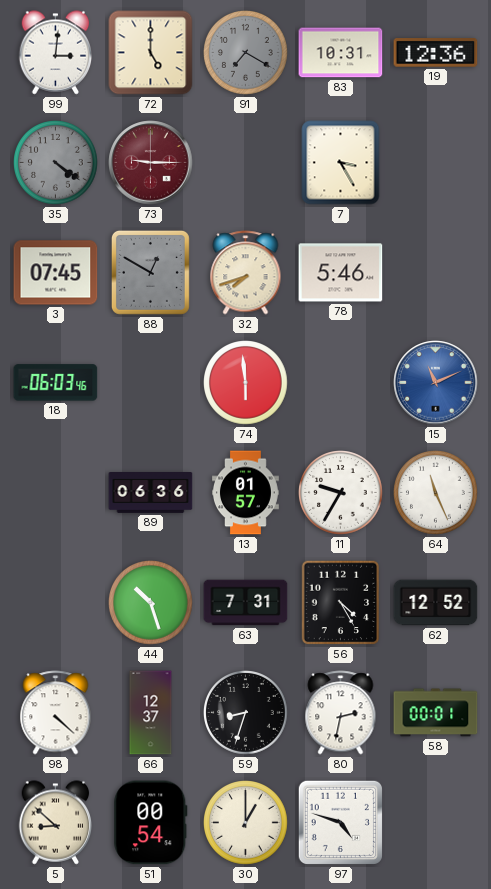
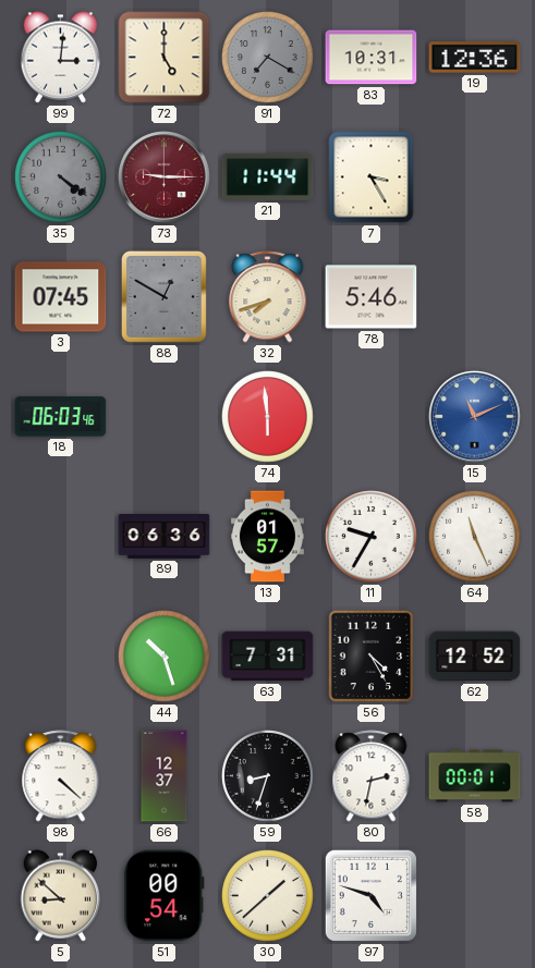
21: none -> 11:44
30: 1:00 -> 1:38
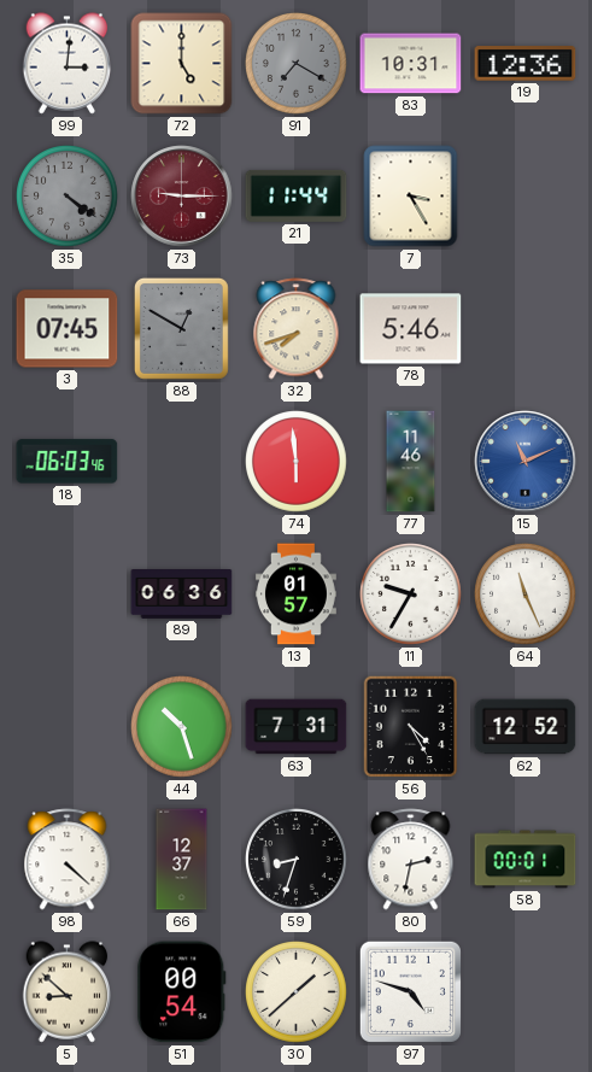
77: none -> 11:46
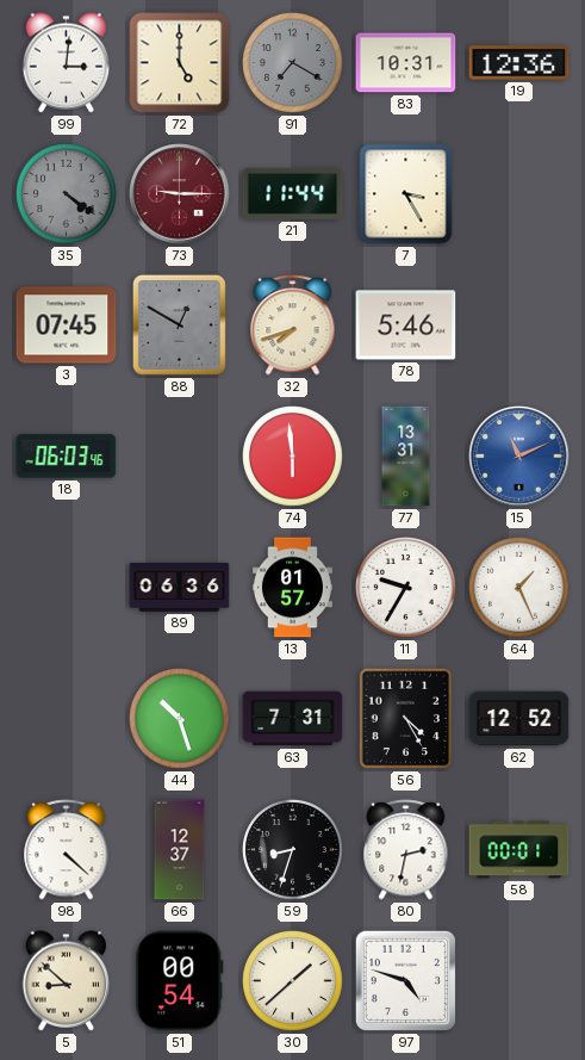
77: 11:46 -> 13:31
64: 11:26 -> 1:26
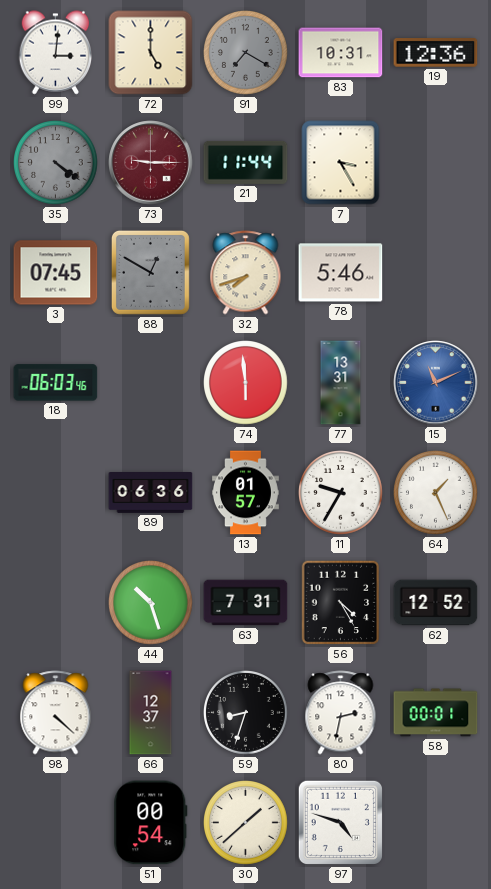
5: 8:52 -> none
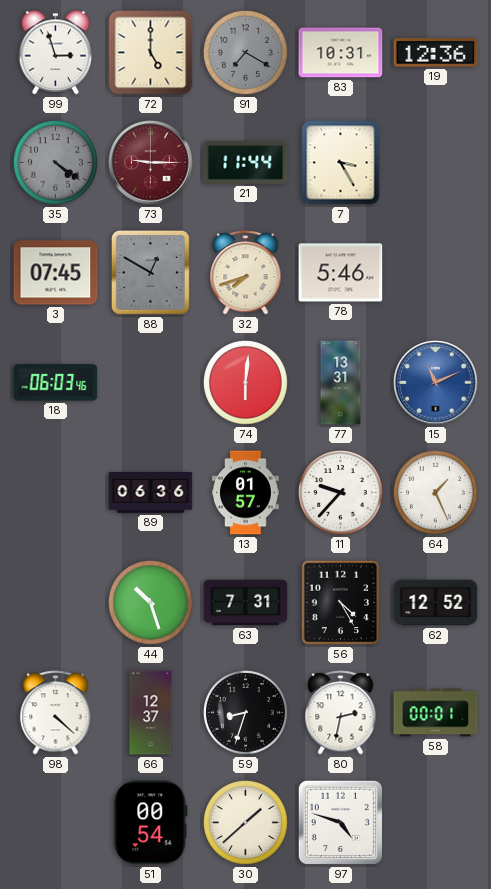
99: 3:01 -> 2:57
74: 5:59 -> 6:01
11: 9:35 -> 9:37
